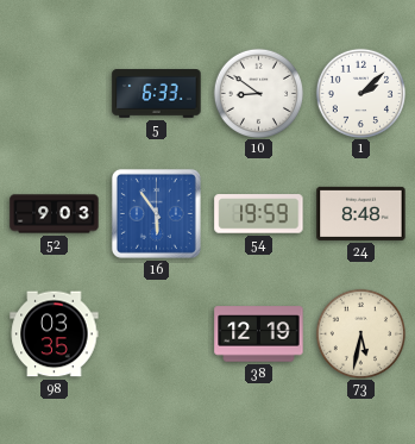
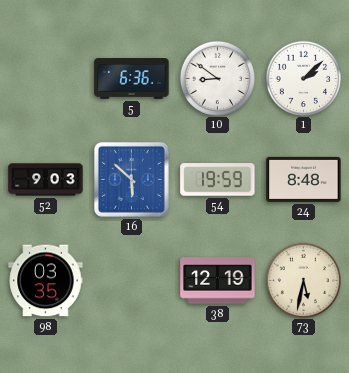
5: 6:33 -> 6:36
16: 5:54 -> 5:52
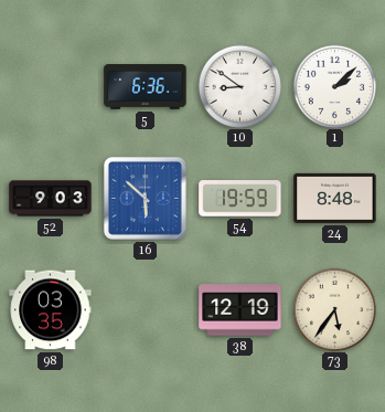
73: 5:32 -> 5:36
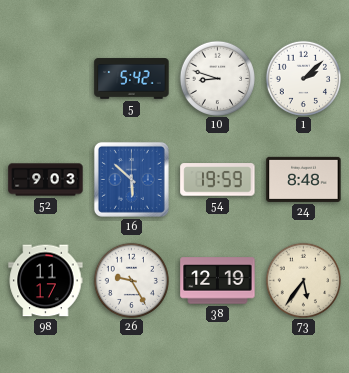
5: 6:36 -> 5:42
10: 8:51 -> 8:48
98: 03:35 -> 11:17
26: none -> 9:25
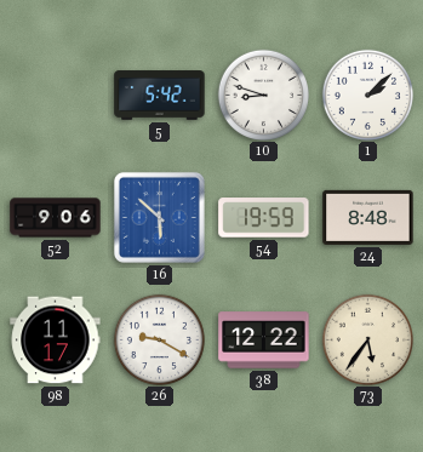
52: 9:03 -> 9:06
26: 9:25 -> 9:20
38: 12:19 -> 12:22
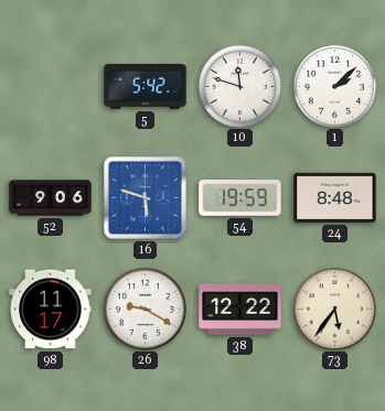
10: 8:48 -> 11:48
16: 5:52 -> 5:48
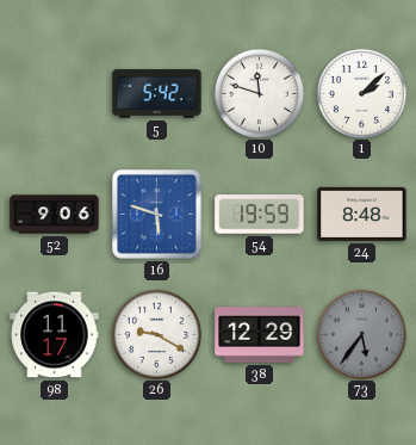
38: 12:22 -> 12:29
73 dial: cream -> grey
